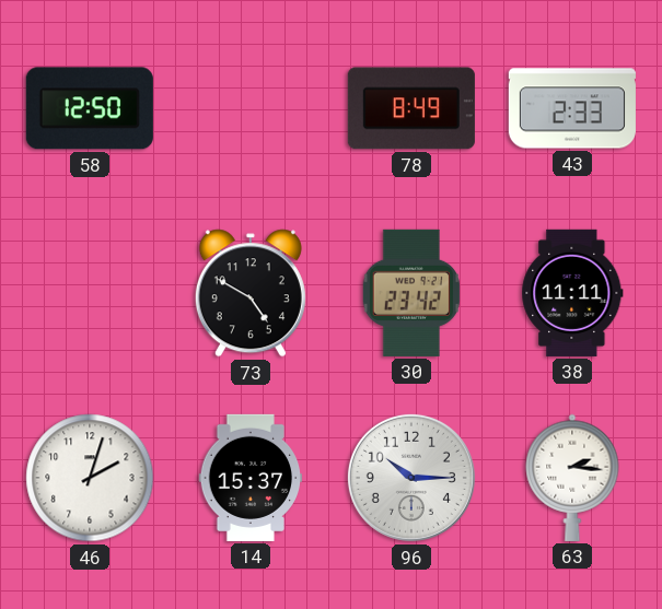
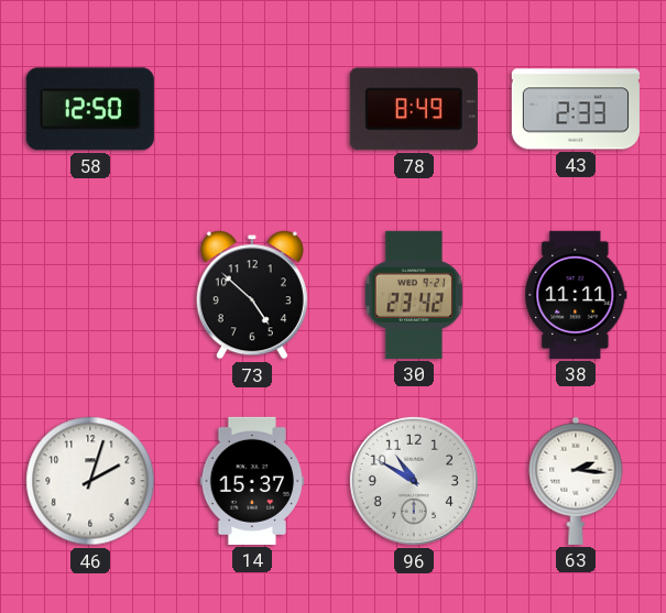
73: 4:50 -> 4:52
96: 10:15 -> 10:50
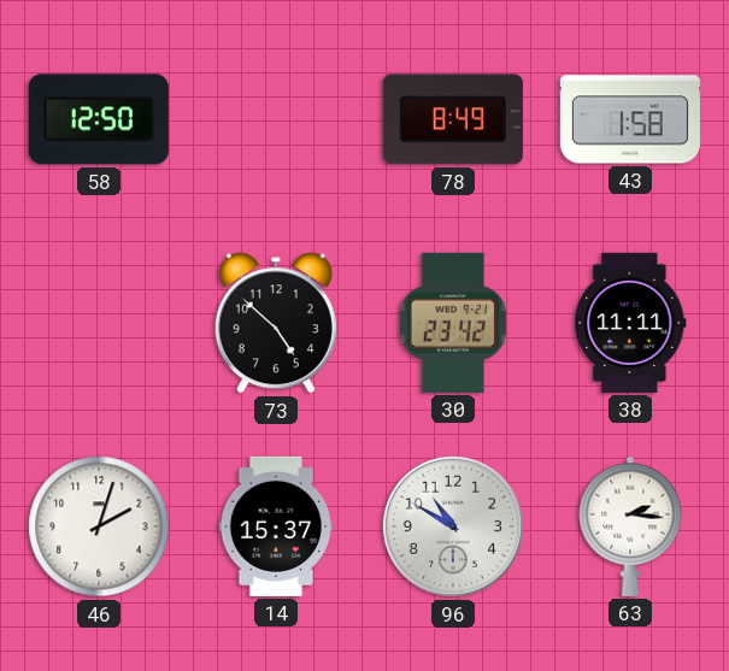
43: 2:33 -> 1:58
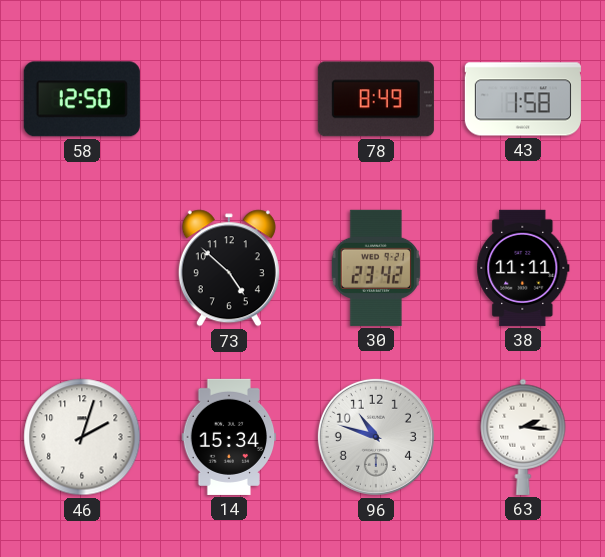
14: 15:37 -> 15:34
96: 10:50 -> 10:48
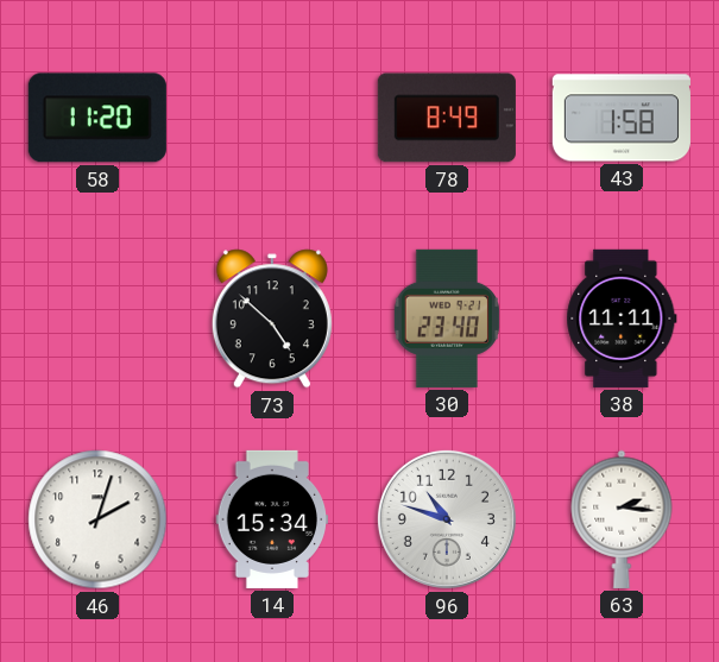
58: 12:50 -> 11:20
30: 23:42 -> 23:40
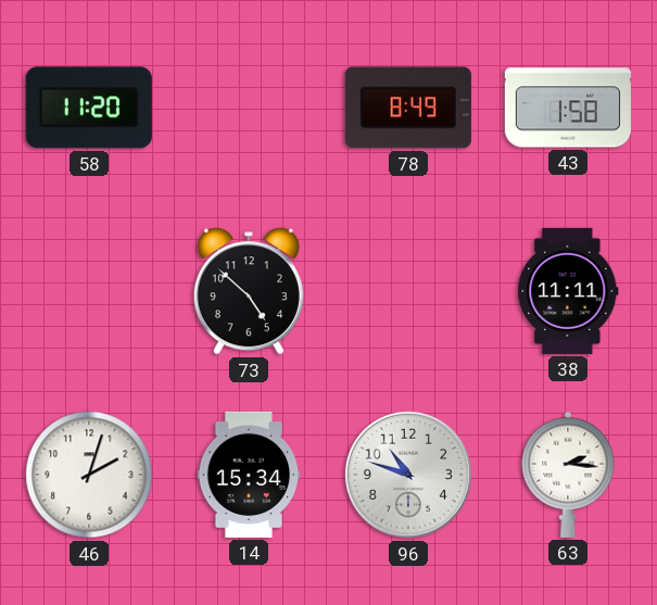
30: 23:40 -> none
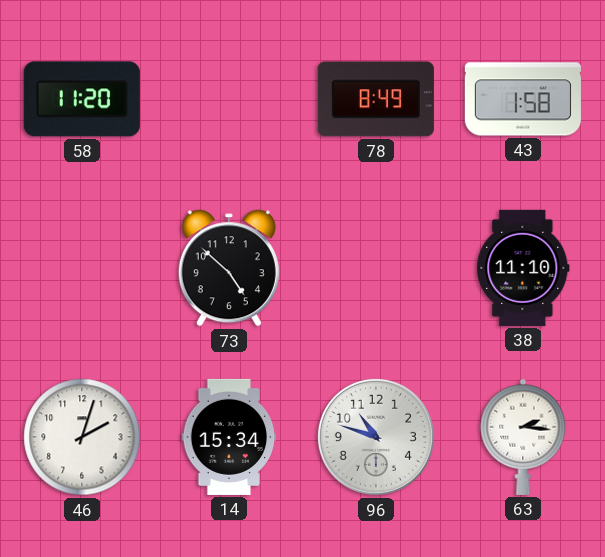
38: 11:11 -> 11:10
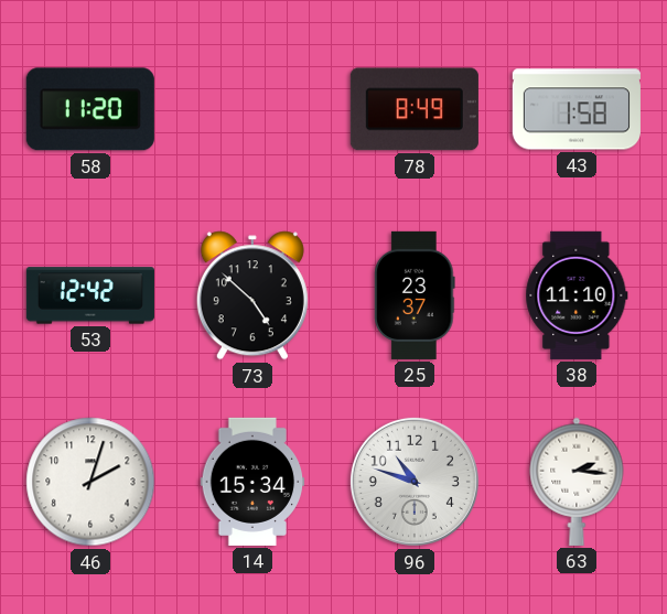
53: none -> 12:42
25: none -> 23:37
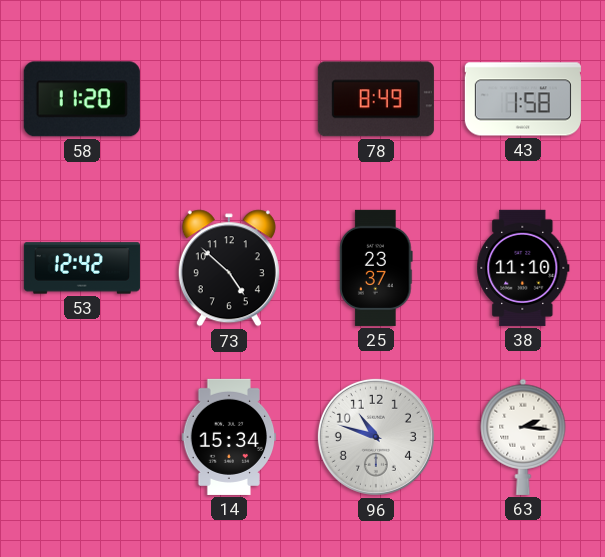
46: 2:03 -> none
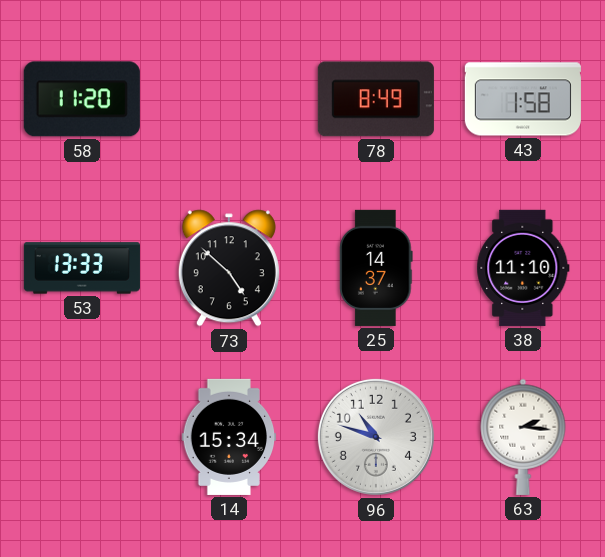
53: 12:42 -> 13:33
25: 23:37 -> 14:37
